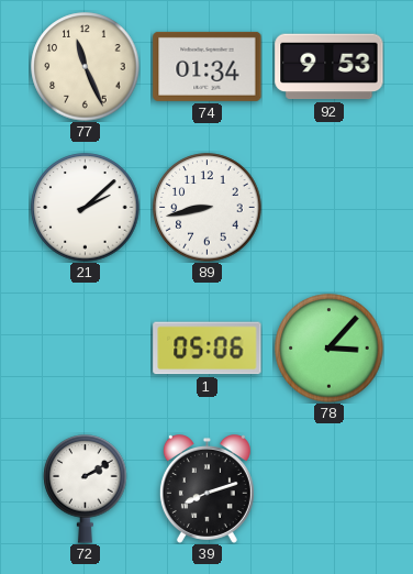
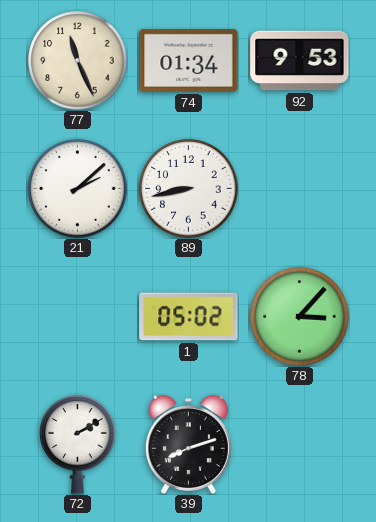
1: 05:06 -> 05:02
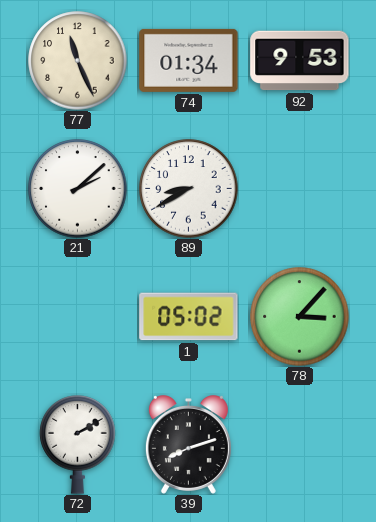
89: 8:43 -> 8:40
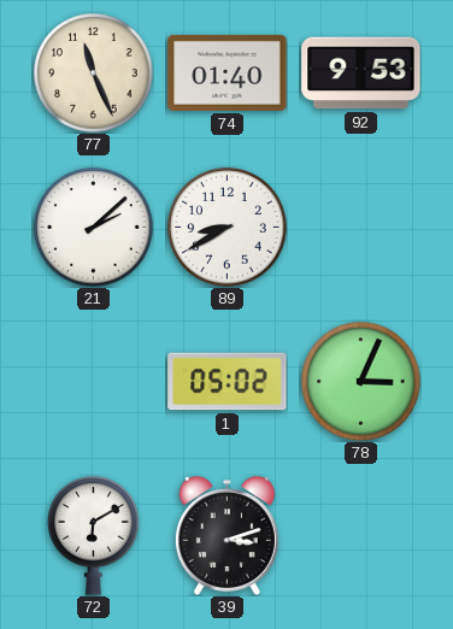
74: 01:34 -> 01:40
78: 3:07 -> 3:04
72: 2:10 -> 6:10
39: 8:12 -> 3:12
